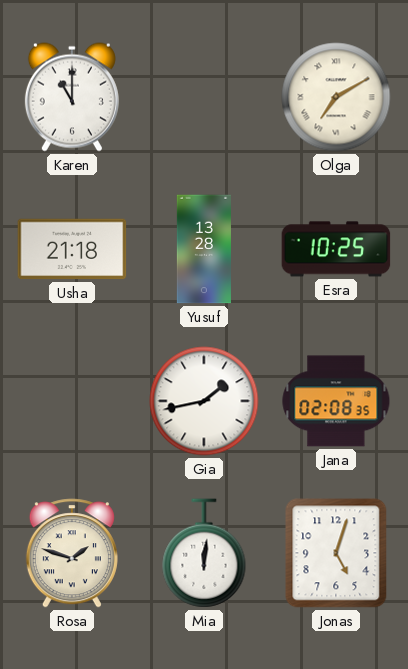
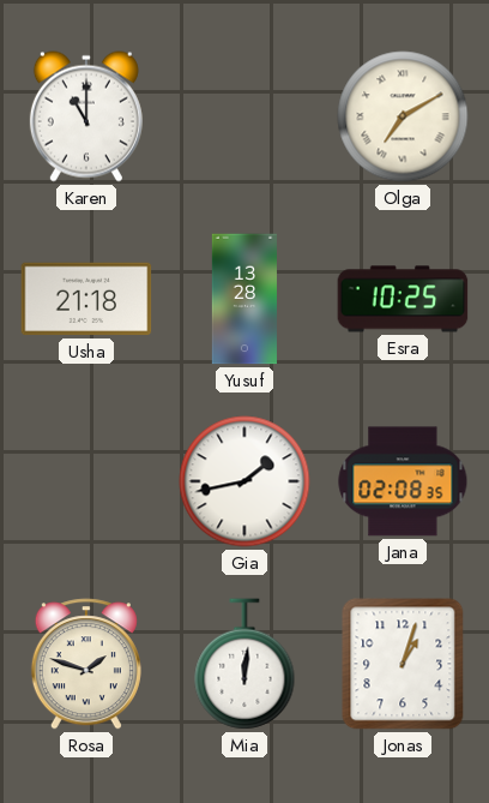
Jonas: 5:03 -> 1:03
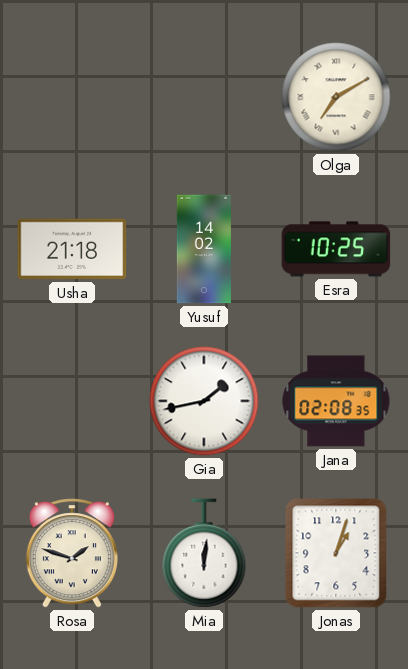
Karen: 11:00 -> none
Yusuf: 13:28 -> 14:02
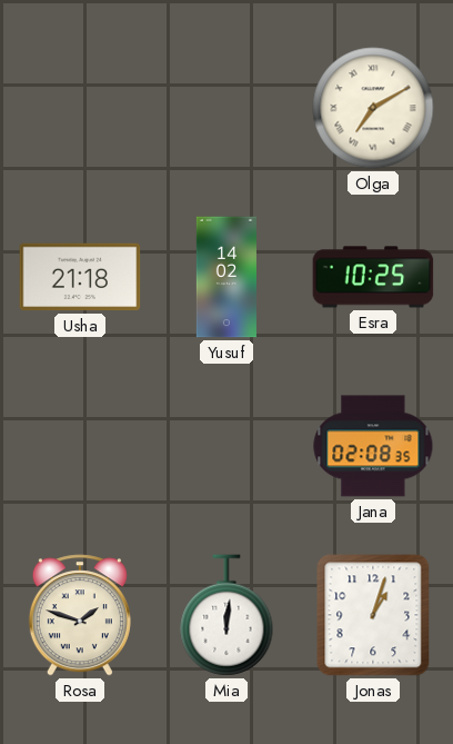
Gia: 1:43 -> none
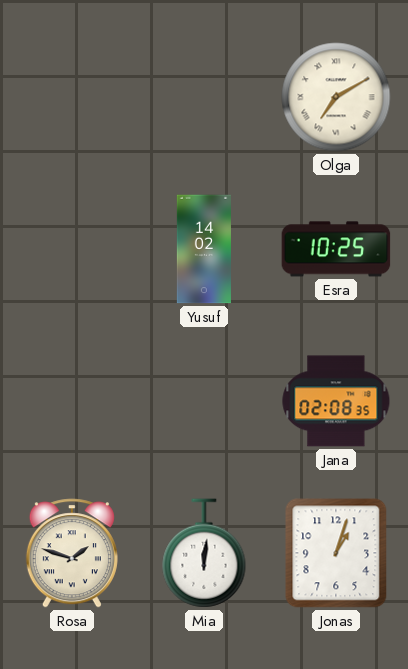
Usha: 21:18 -> none
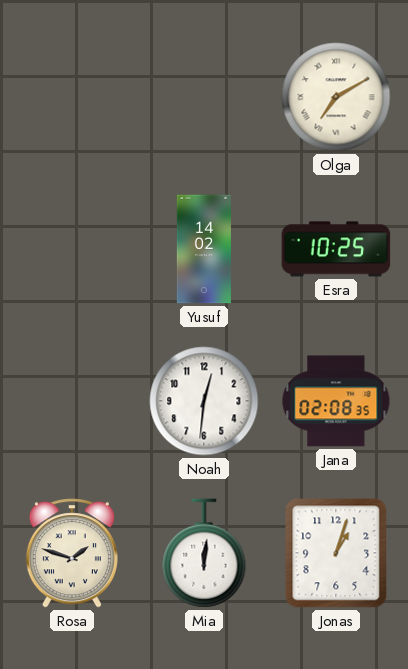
Noah: none -> 12:31
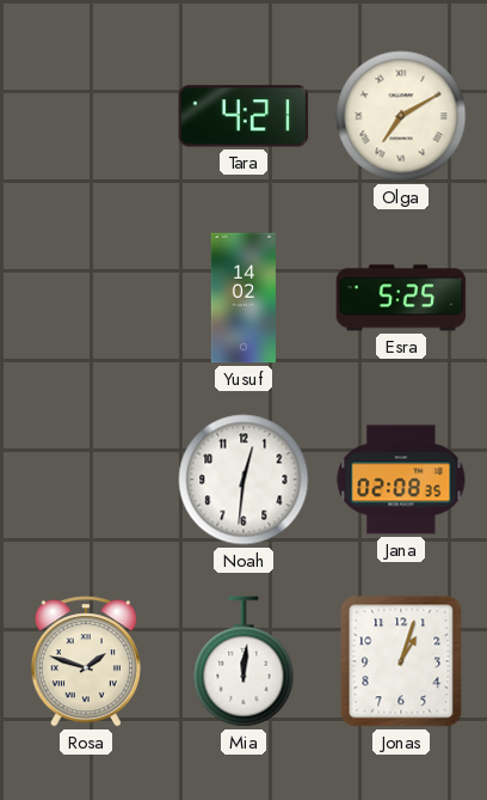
Tara: none -> 4:21
Esra: 10:25 -> 5:25
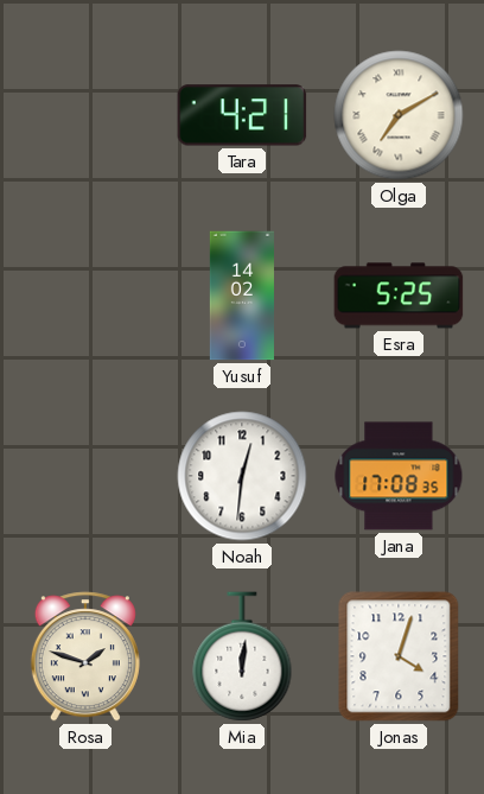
Jana: 02:08 -> 17:08
Jonas: 1:03 -> 4:03
